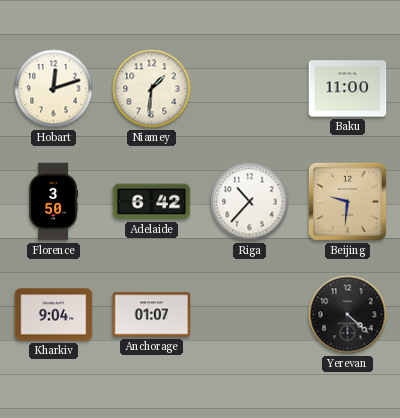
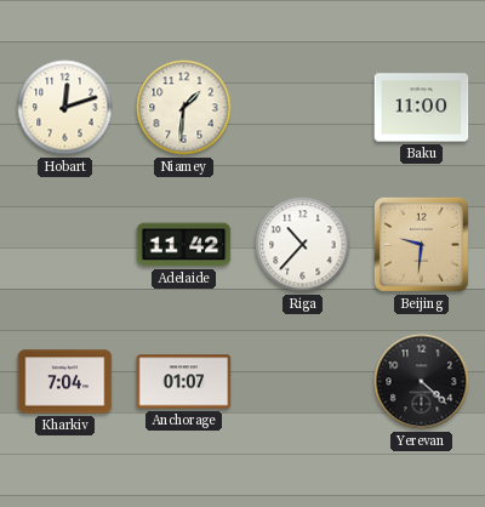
Florence: 3:50 -> none
Adelaide: 6:42 -> 11:42
Kharkiv: 9:04 -> 7:04
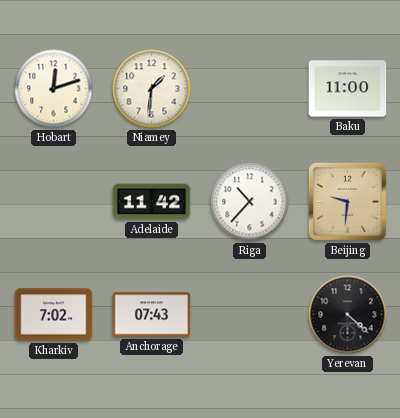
Kharkiv: 7:04 -> 7:02
Anchorage: 01:07 -> 07:43
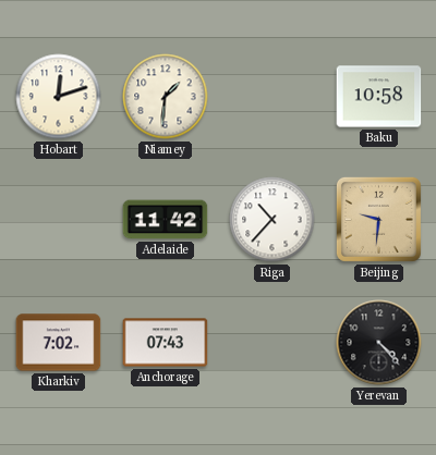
Baku: 11:00 -> 10:58
Yerevan: 4:22 -> 4:23
